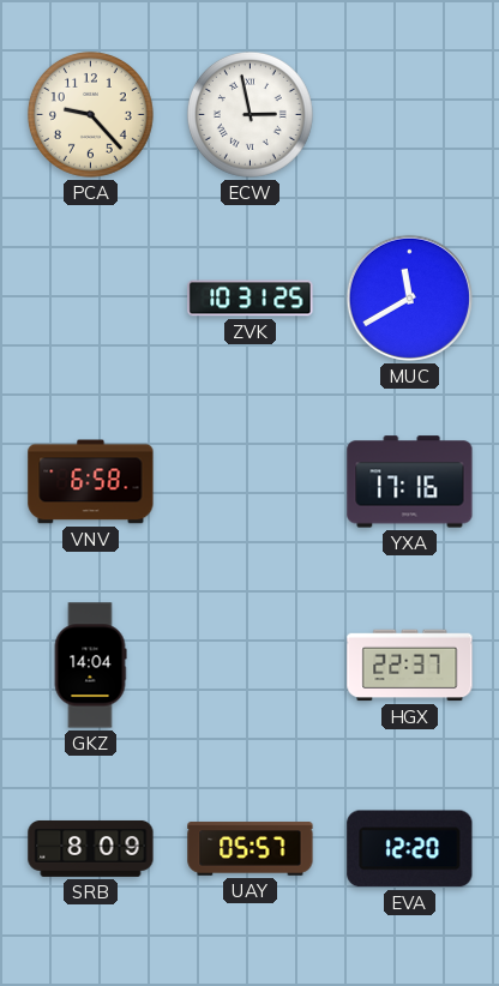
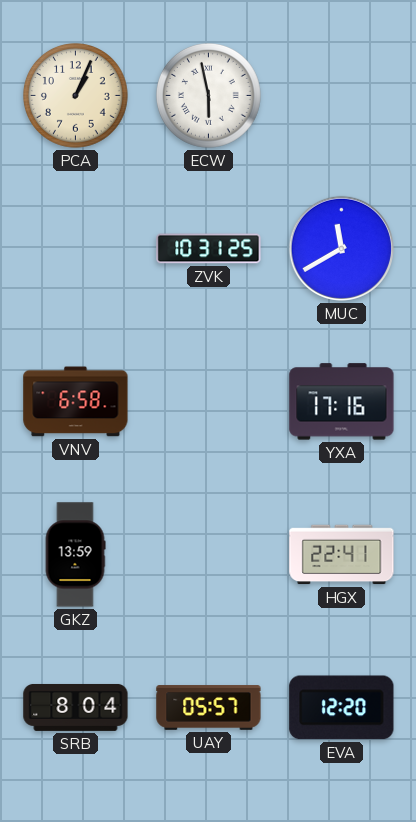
PCA: 9:23 -> 1:04
ECW: 2:58 -> 5:58
GKZ: 14:04 -> 13:59
HGX: 22:37 -> 22:41
SRB: 8:09 -> 8:04
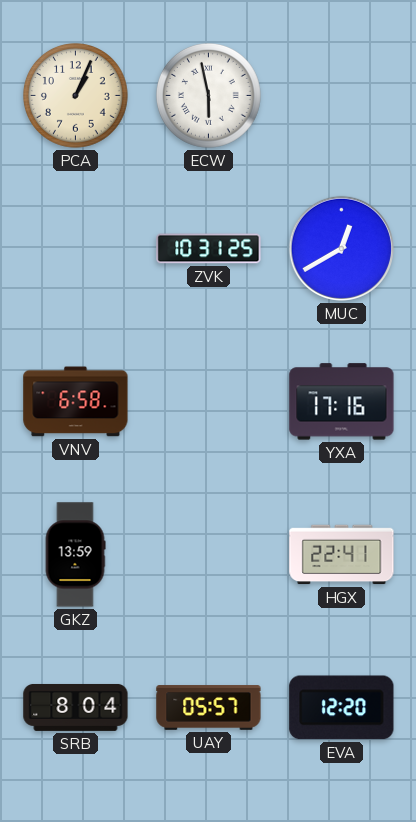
MUC: 11:40 -> 12:40
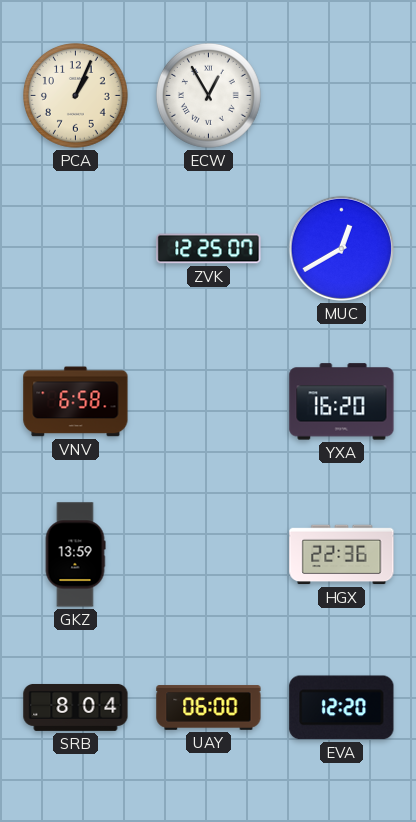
ECW: 5:58 -> 12:55
ZVK: 10:31 -> 12:25
YXA: 17:16 -> 16:20
HGX: 22:41 -> 22:36
UAY: 05:57 -> 06:00
